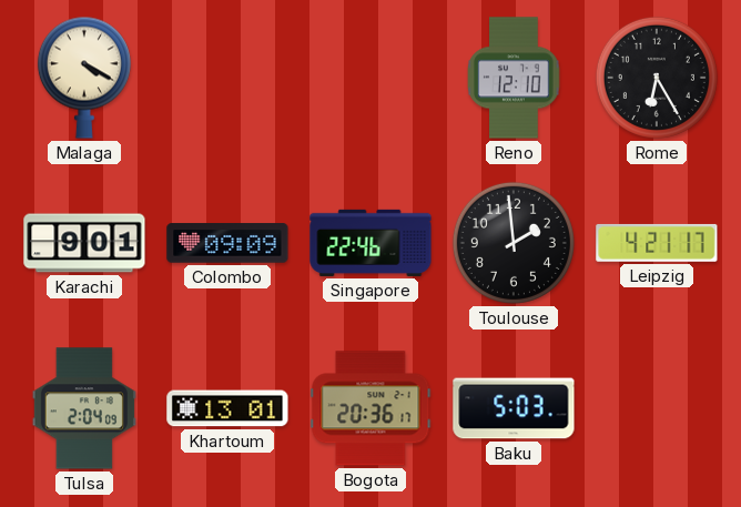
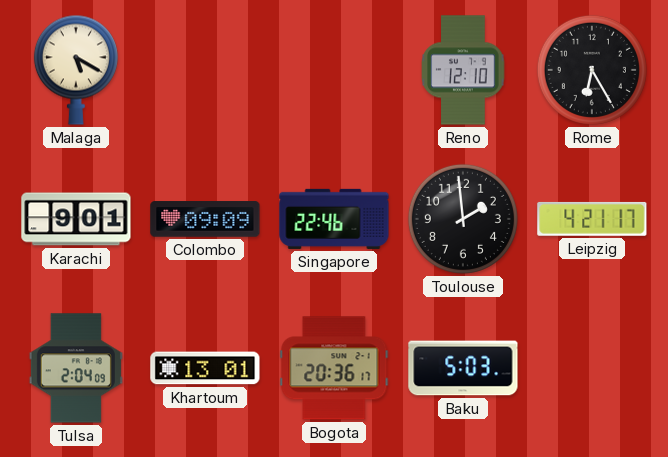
Malaga: 4:20 -> 5:20
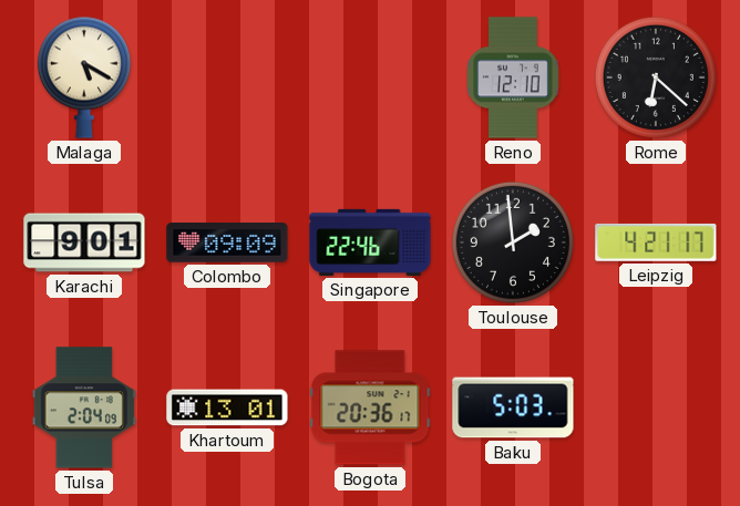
Rome: 6:25 -> 6:22
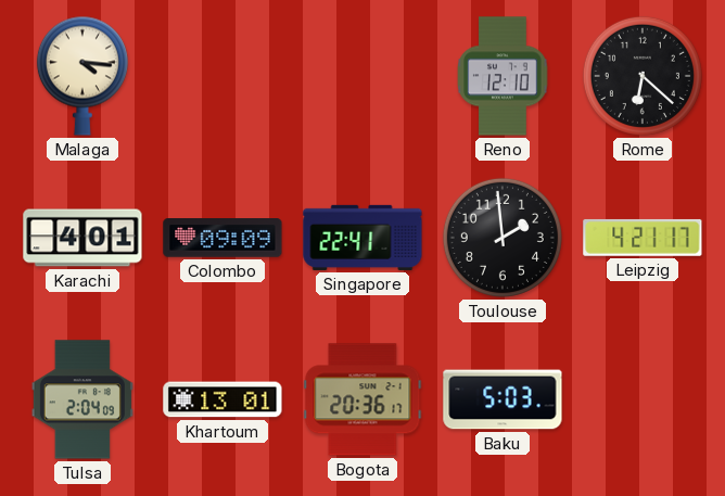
Malaga: 5:20 -> 4:16
Karachi: 9:01 -> 4:01
Singapore: 22:46 -> 22:41
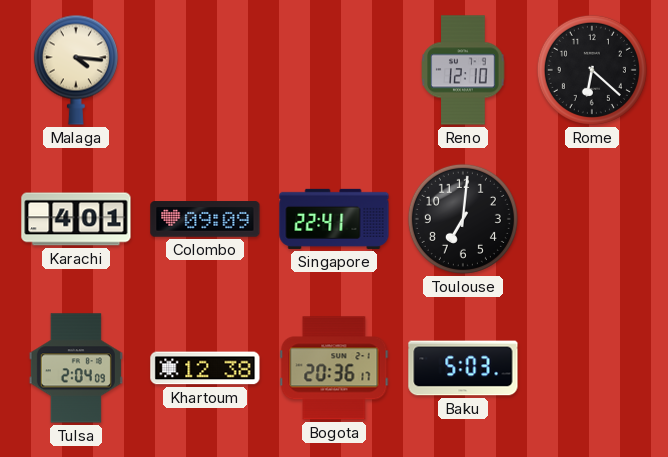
Toulouse: 1:59 -> 7:01
Leipzig: 4:21 -> none
Khartoum: 13:01 -> 12:38
